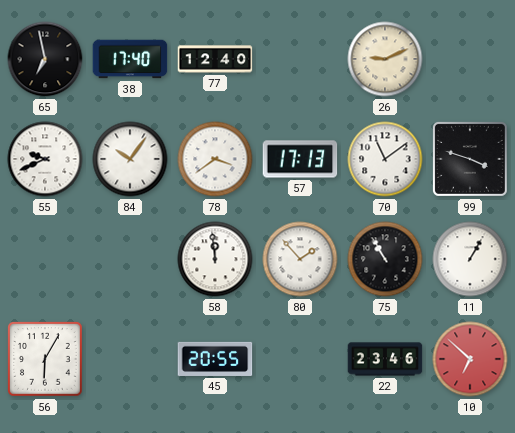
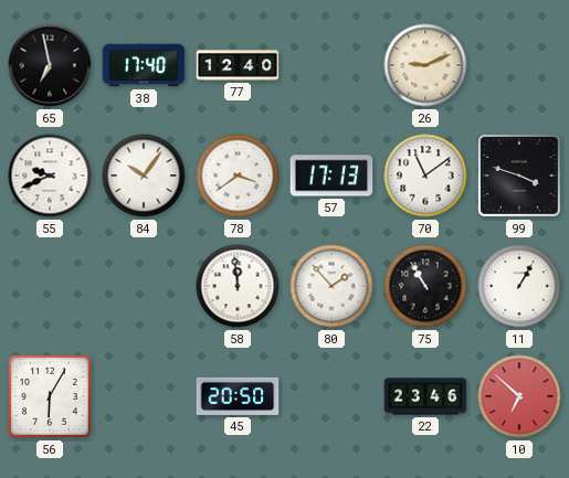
45: 20:55 -> 20:50
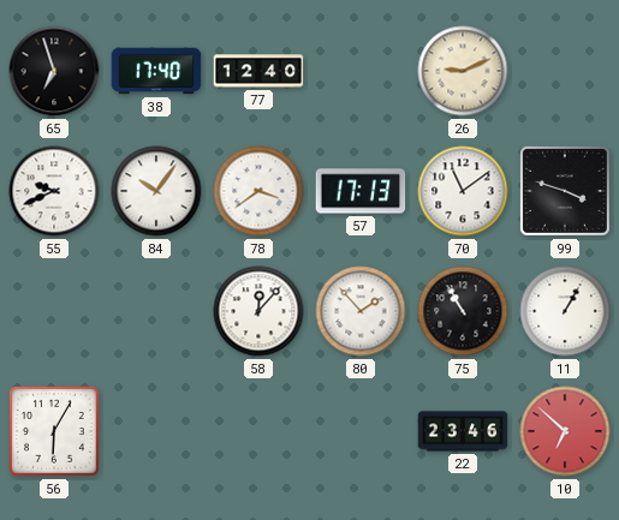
65: 6:58 -> 6:57
58: 11:59 -> 12:07
45: 20:50 -> none
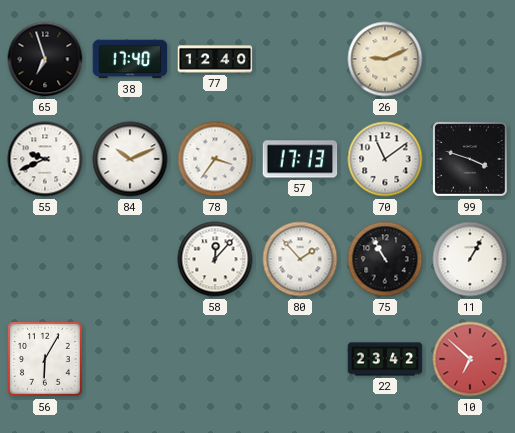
84: 10:06 -> 10:11
78: 3:39 -> 3:36
22: 23:46 -> 23:42
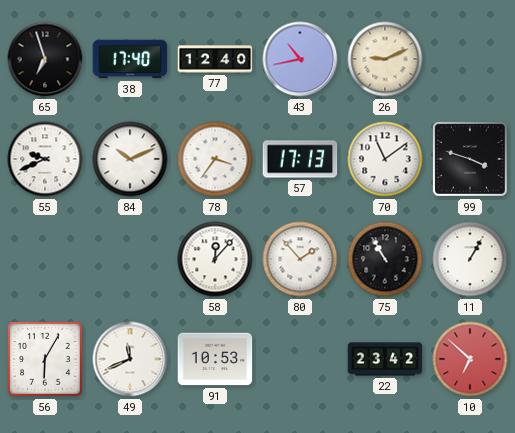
43: none -> 10:43
49: none -> 11:41
91: none -> 10:53
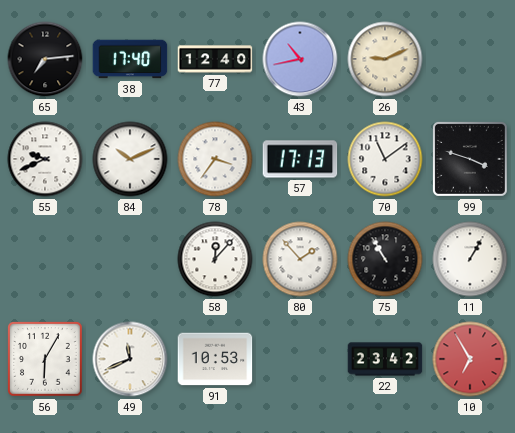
65: 6:57 -> 7:14
10: 6:52 -> 6:55
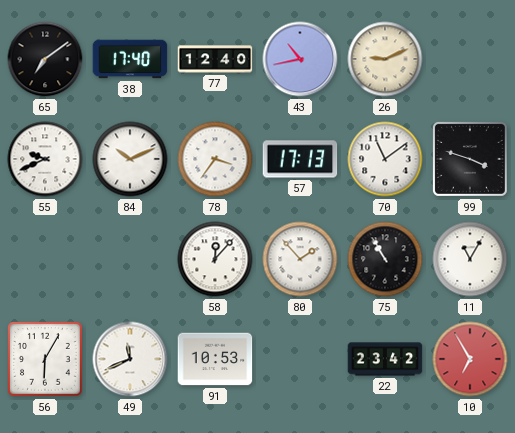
65: 7:14 -> 7:09
11: 1:05 -> 11:05
